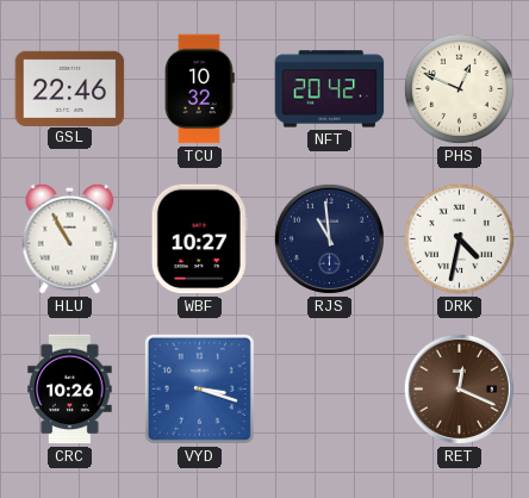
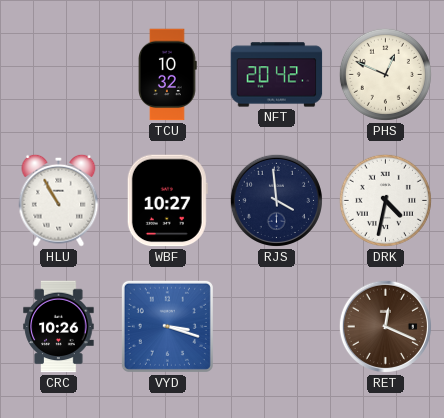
GSL: 22:46 -> none
RJS: 10:59 -> 3:59
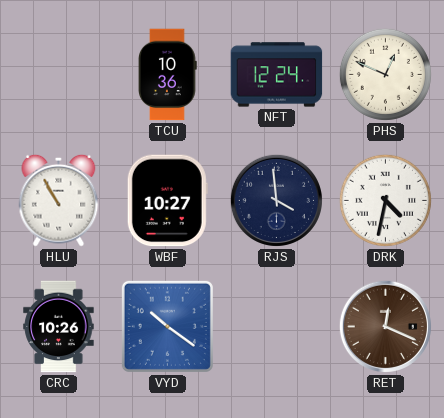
TCU: 10:32 -> 10:36
NFT: 20:42 -> 12:24
VYD: 3:18 -> 10:21
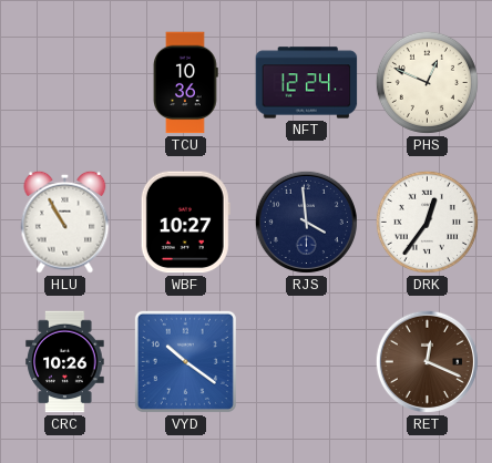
DRK: 4:32 -> 12:36
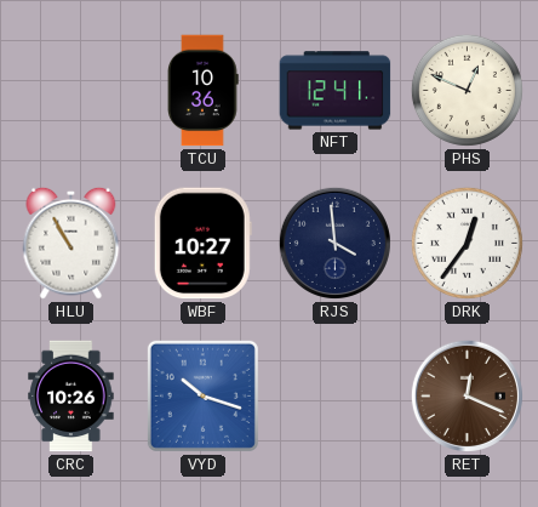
NFT: 12:24 -> 12:41
VYD: 10:21 -> 10:18
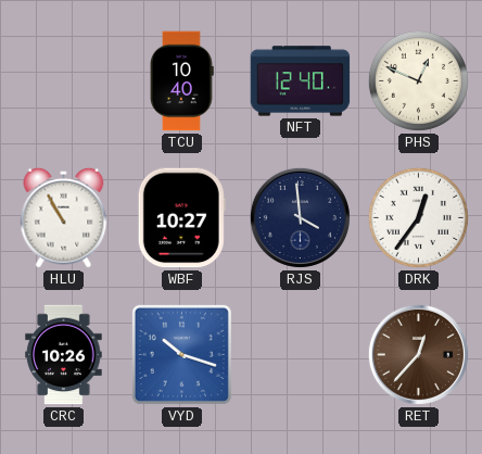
TCU: 10:36 -> 10:40
NFT: 12:41 -> 12:40
RET: 12:19 -> 12:37
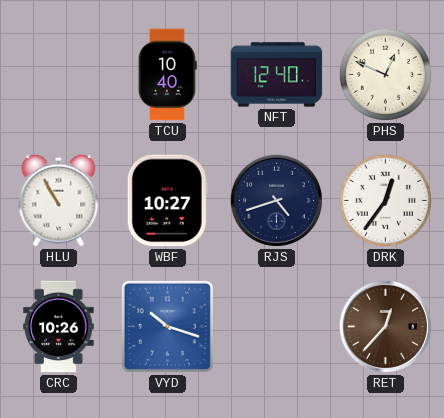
RJS: 3:59 -> 4:42
